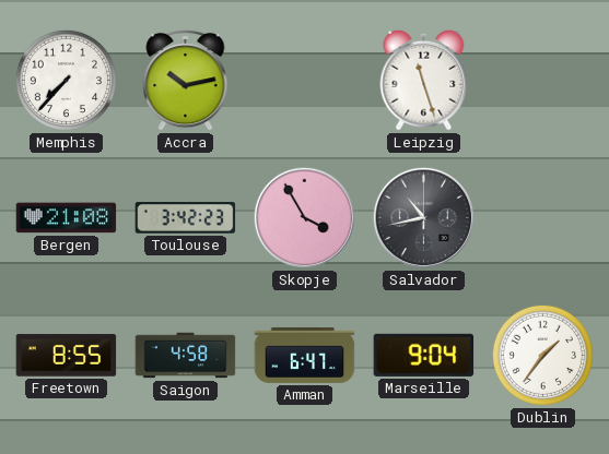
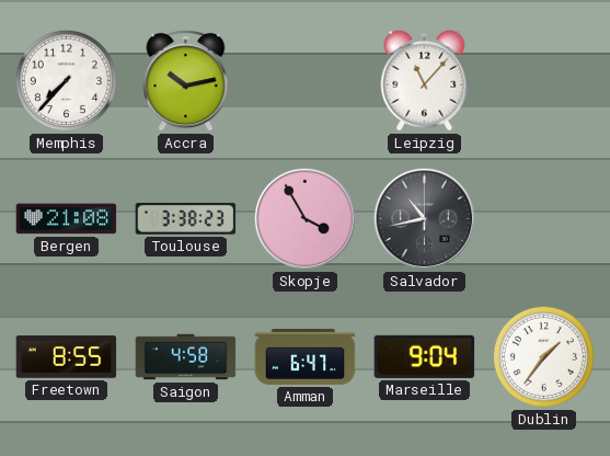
Leipzig: 11:27 -> 11:07
Toulouse: 3:42 -> 3:38
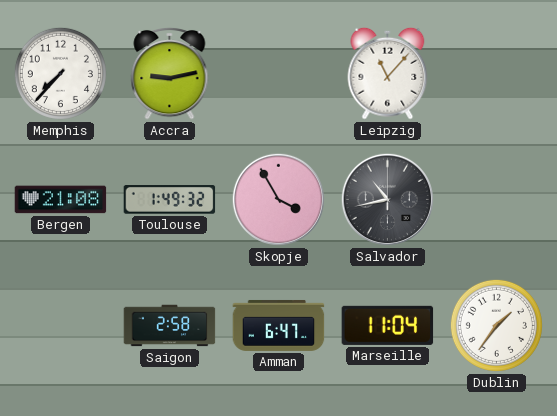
Accra: 10:13 -> 9:13
Toulouse: 3:38 -> 1:49
Freetown: 8:55 -> none
Saigon: 4:58 -> 2:58
Marseille: 9:04 -> 11:04
